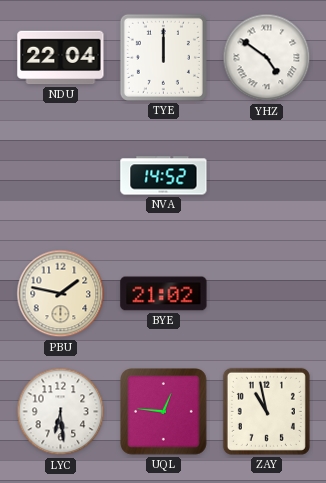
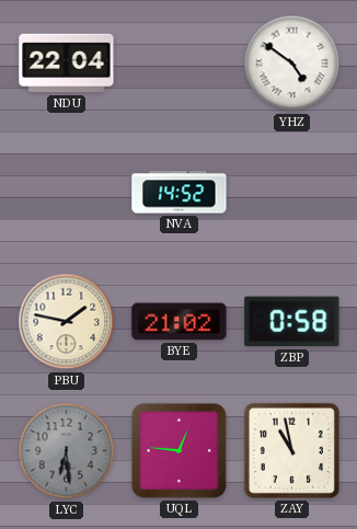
TYE: 12:00 -> none
ZBP: none -> 0:58
LYC dial: white -> grey
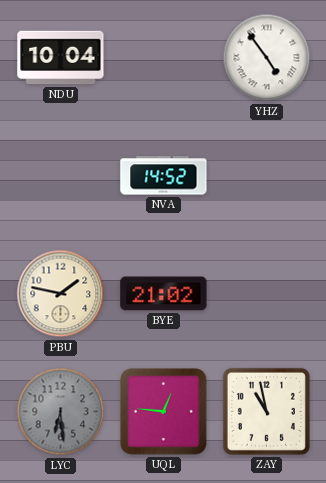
NDU: 22:04 -> 10:04
YHZ: 4:51 -> 4:54
ZBP: 0:58 -> none
